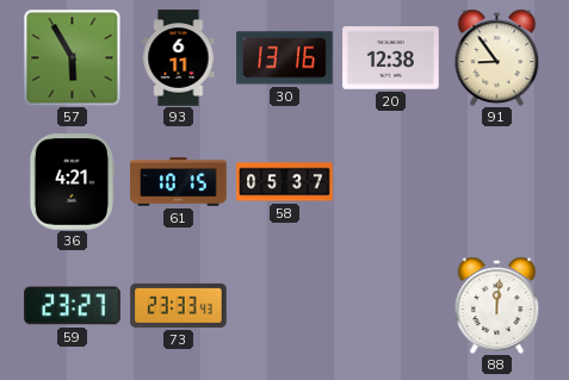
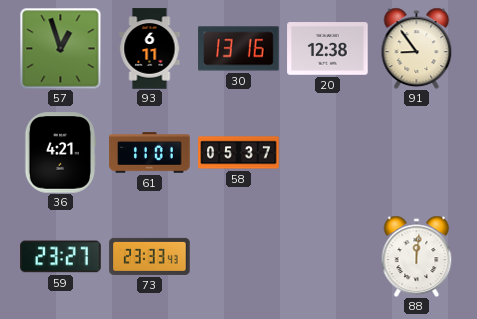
57: 5:55 -> 12:57
61: 10:15 -> 11:01
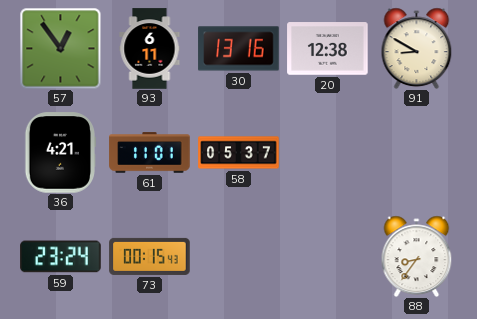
57: 12:57 -> 12:54
91: 8:54 -> 8:50
59: 23:27 -> 23:24
73: 23:33 -> 00:15
88: 12:01 -> 8:36
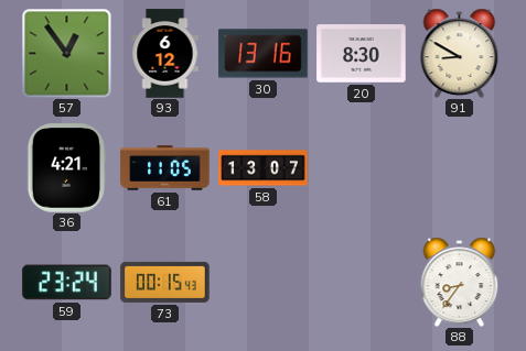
93: 6:11 -> 6:12
20: 12:38 -> 8:30
61: 11:01 -> 11:05
58: 05:37 -> 13:07
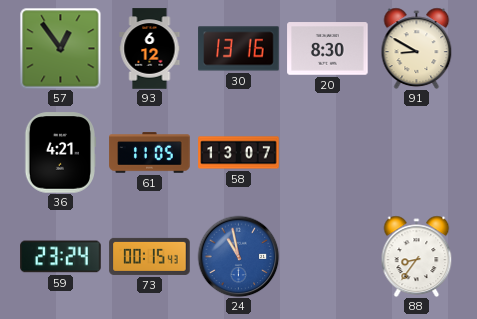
24: none -> 10:58
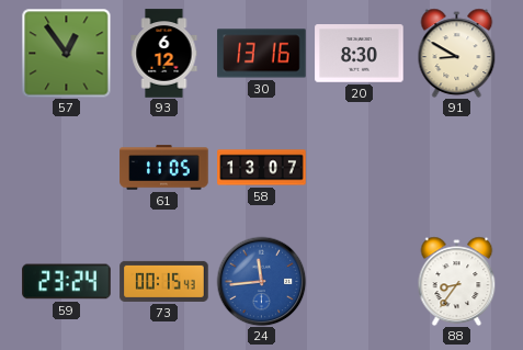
36: 4:21 -> none
24: 10:58 -> 11:44
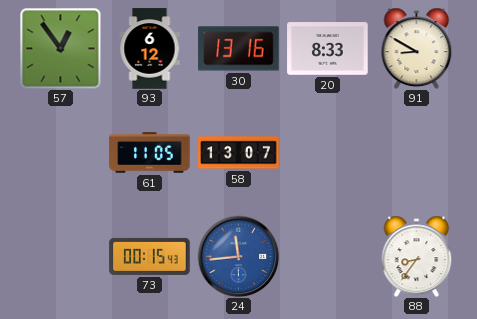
20: 8:30 -> 8:33
59: 23:24 -> none
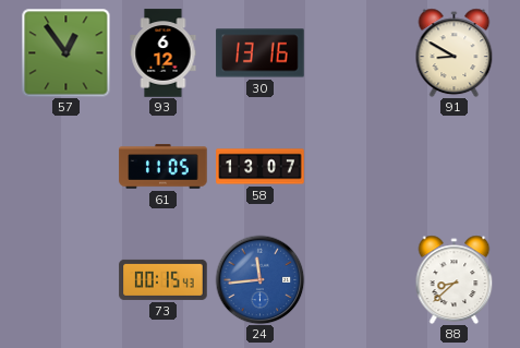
20: 8:33 -> none
88: 8:36 -> 8:38
